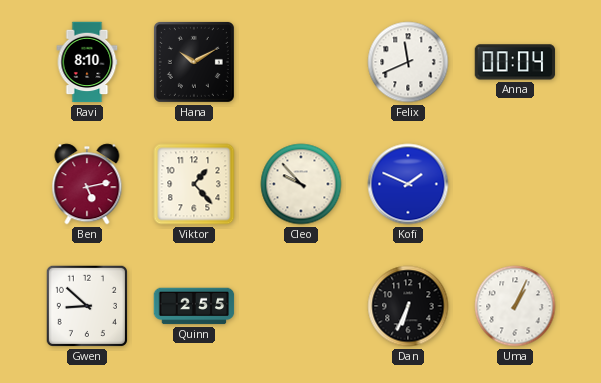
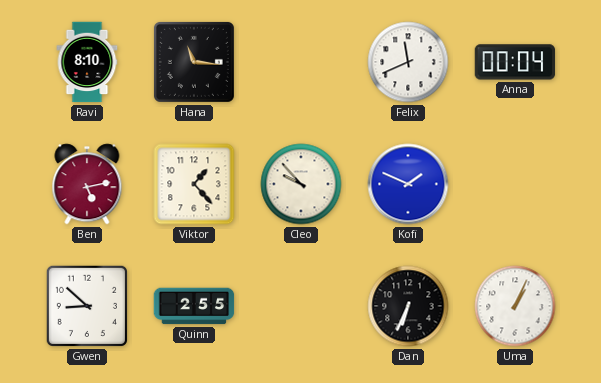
Hana: 10:10 -> 11:16
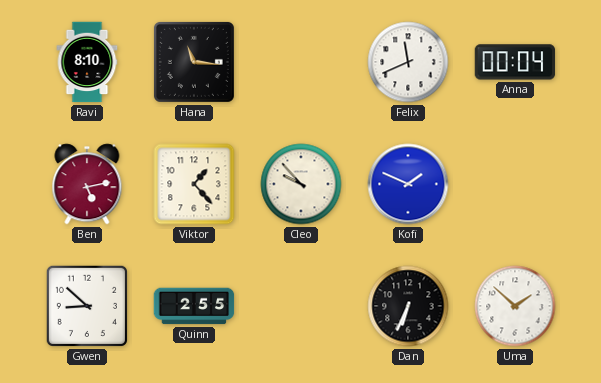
Uma: 1:04 -> 1:52
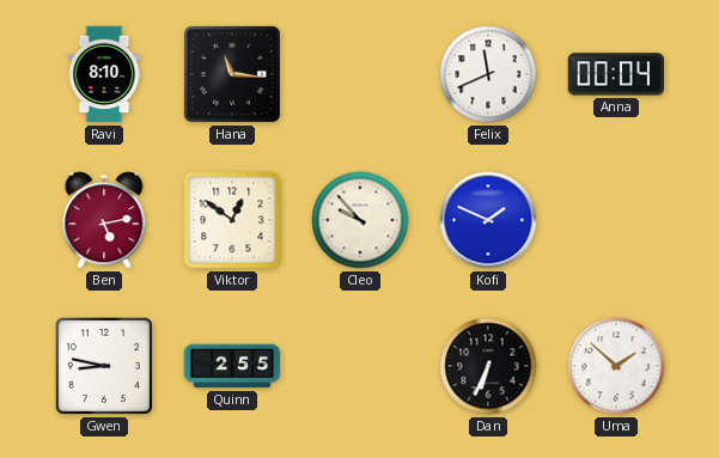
Viktor: 1:23 -> 12:51
Gwen: 8:52 -> 8:47
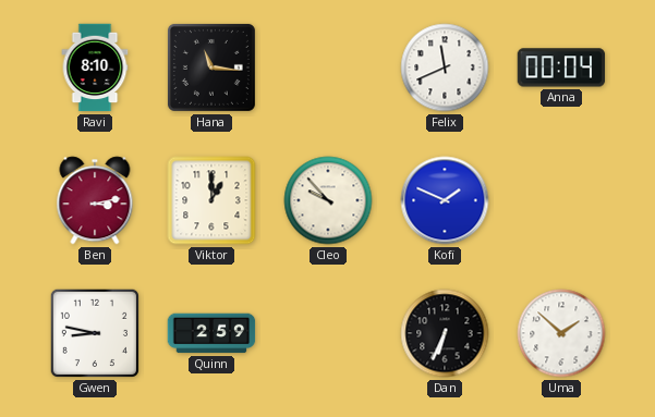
Ben: 5:13 -> 3:13
Viktor: 12:51 -> 1:00
Quinn: 2:55 -> 2:59
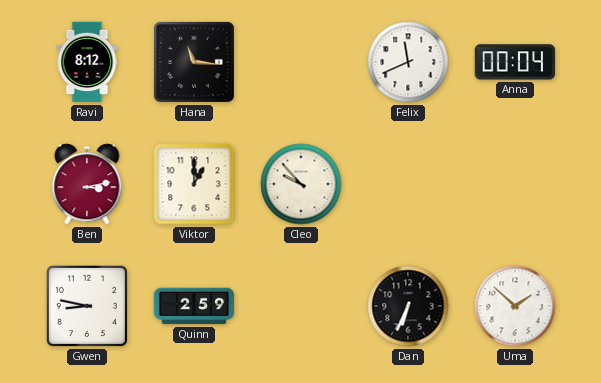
Ravi: 8:10 -> 8:12
Kofi: 1:49 -> none
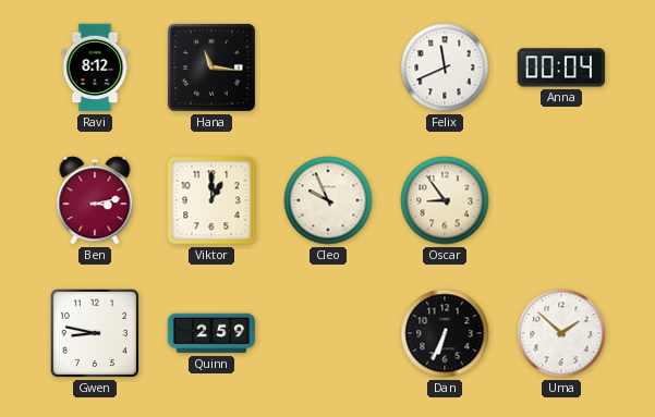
Cleo: 9:53 -> 9:56
Oscar: none -> 8:54
